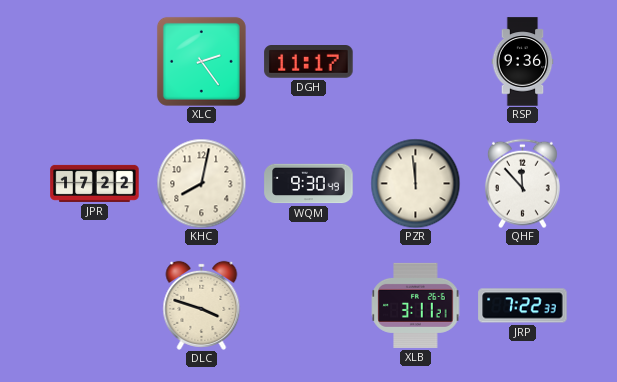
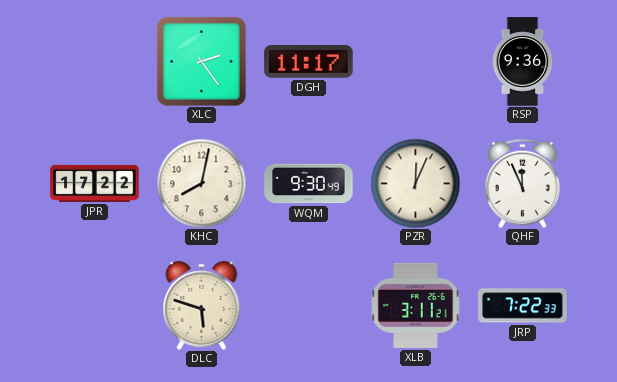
PZR: 11:59 -> 12:04
QHF: 11:53 -> 11:56
DLC: 3:48 -> 5:48
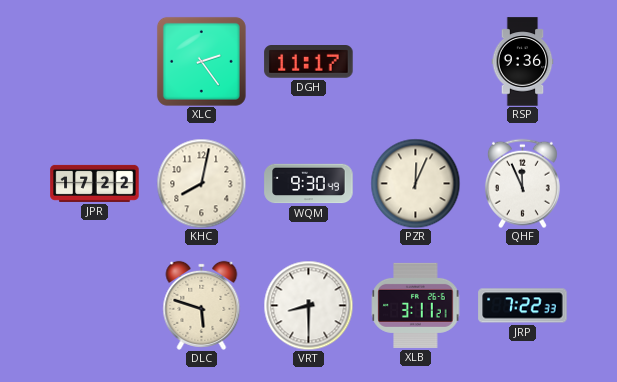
VRT: none -> 8:30
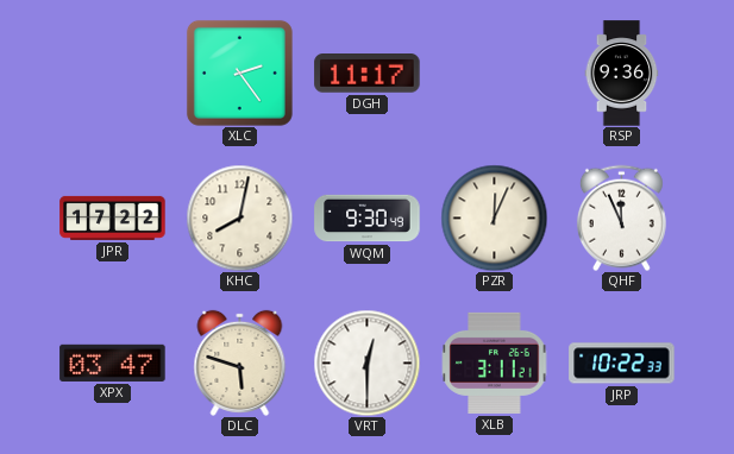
XPX: none -> 03:47
VRT: 8:30 -> 12:30
JRP: 7:22 -> 10:22
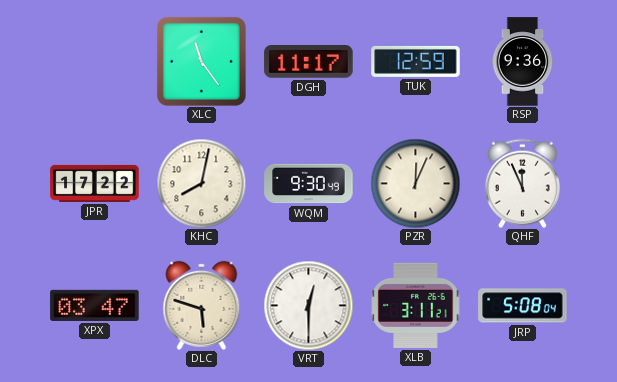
XLC: 2:24 -> 11:24
TUK: none -> 12:59
JRP: 10:22 -> 5:08
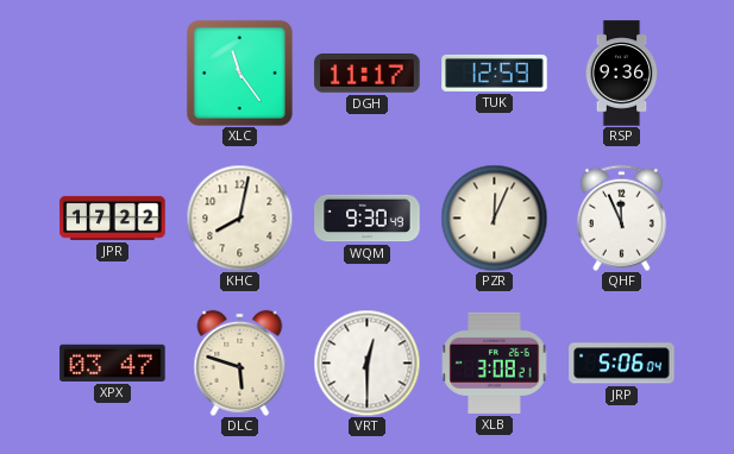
XLB: 3:11 -> 3:08
JRP: 5:08 -> 5:06
